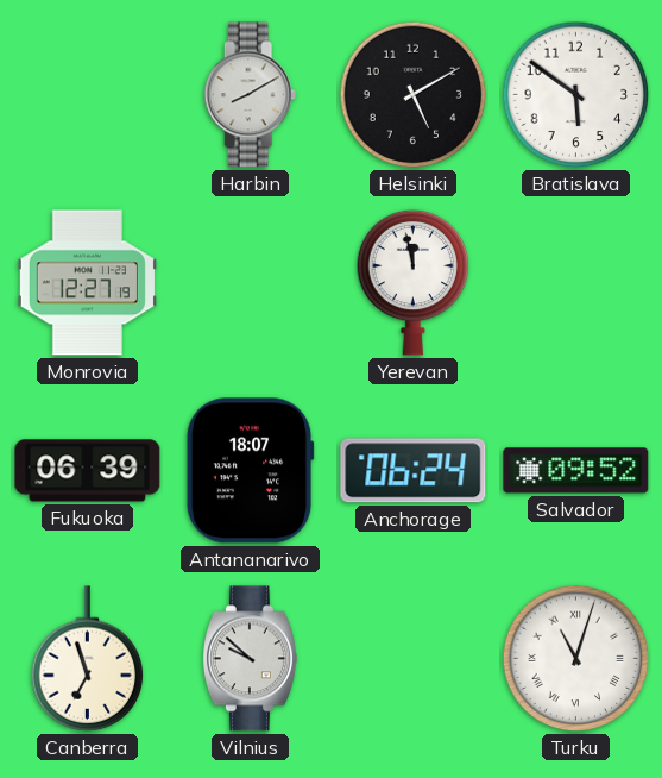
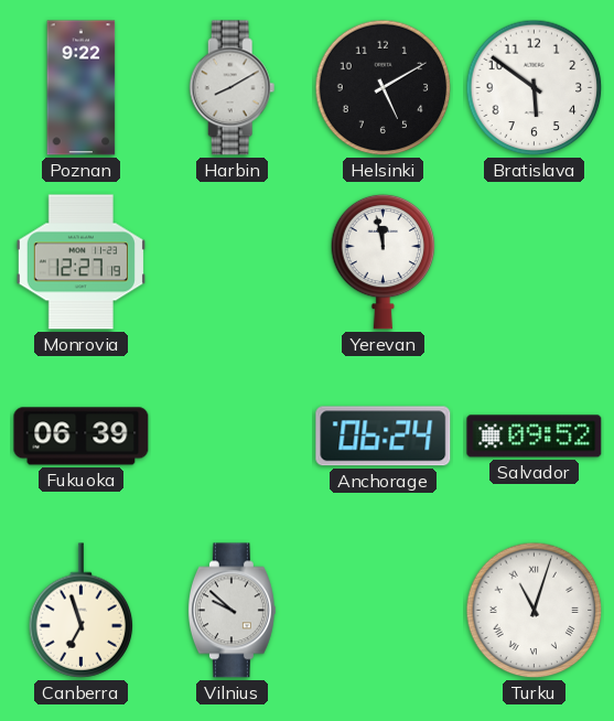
Poznan: none -> 9:22
Antananarivo: 18:07 -> none
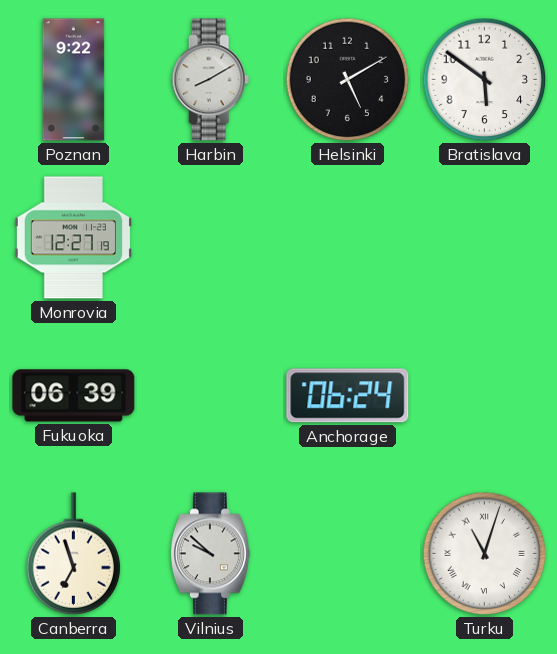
Yerevan: 11:58 -> none
Salvador: 09:52 -> none
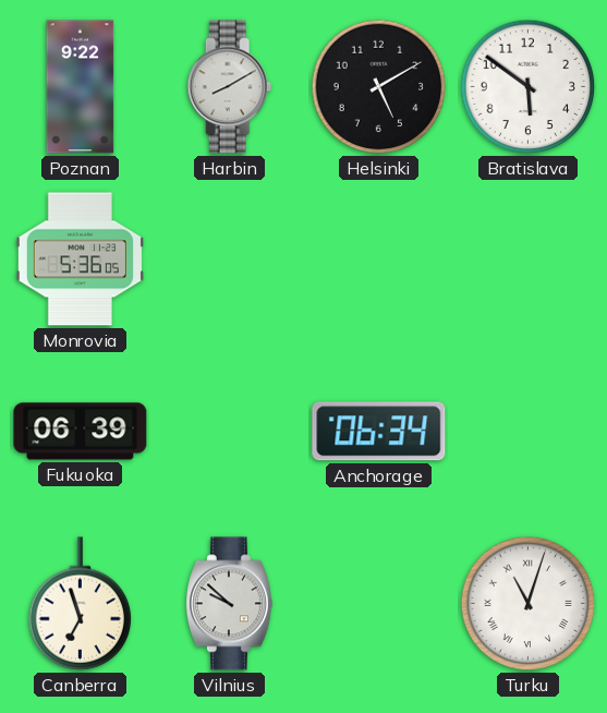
Monrovia: 12:27 -> 5:36
Anchorage: 06:24 -> 06:34
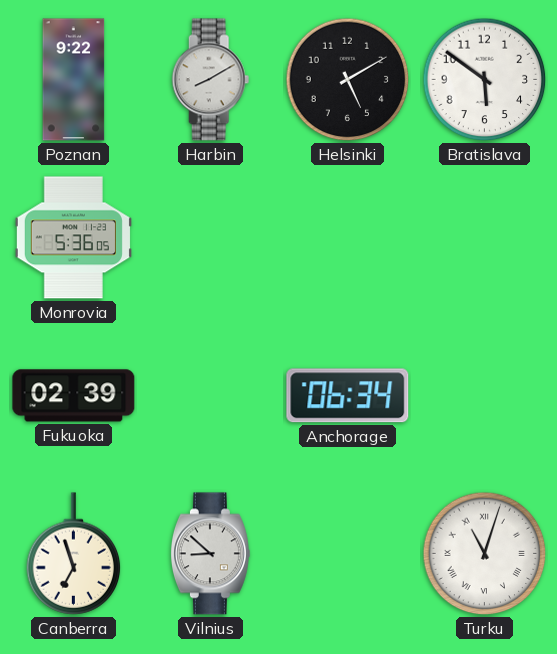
Fukuoka: 06:39 -> 02:39
Vilnius: 9:52 -> 8:52
